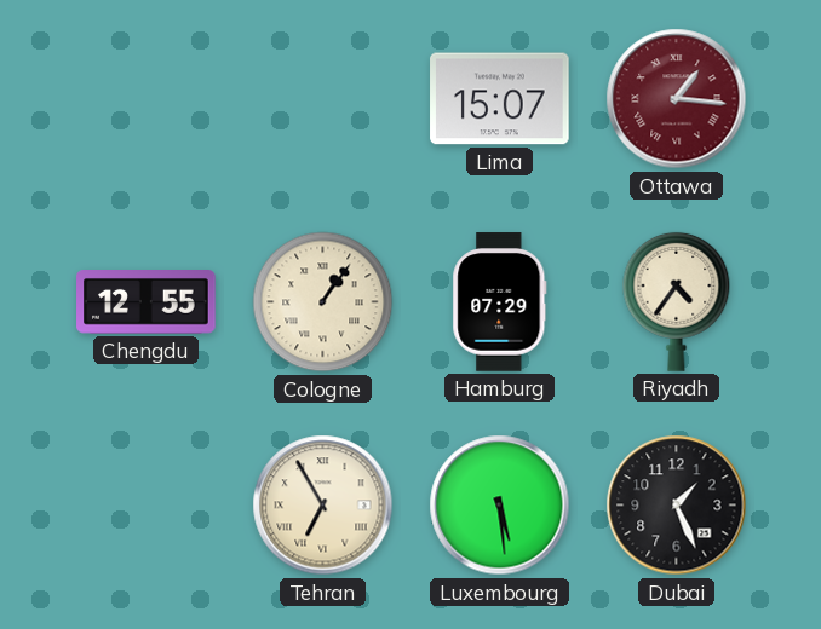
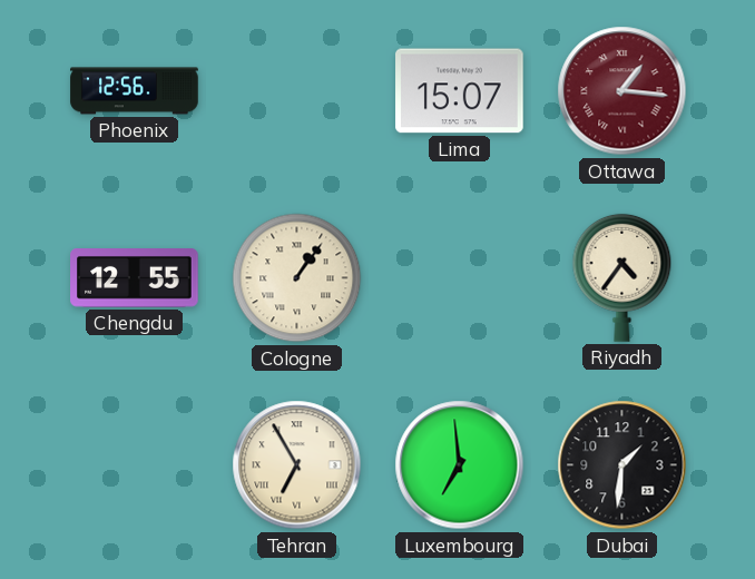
Phoenix: none -> 12:56
Hamburg: 07:29 -> none
Luxembourg: 5:29 -> 6:59
Dubai: 1:26 -> 1:31
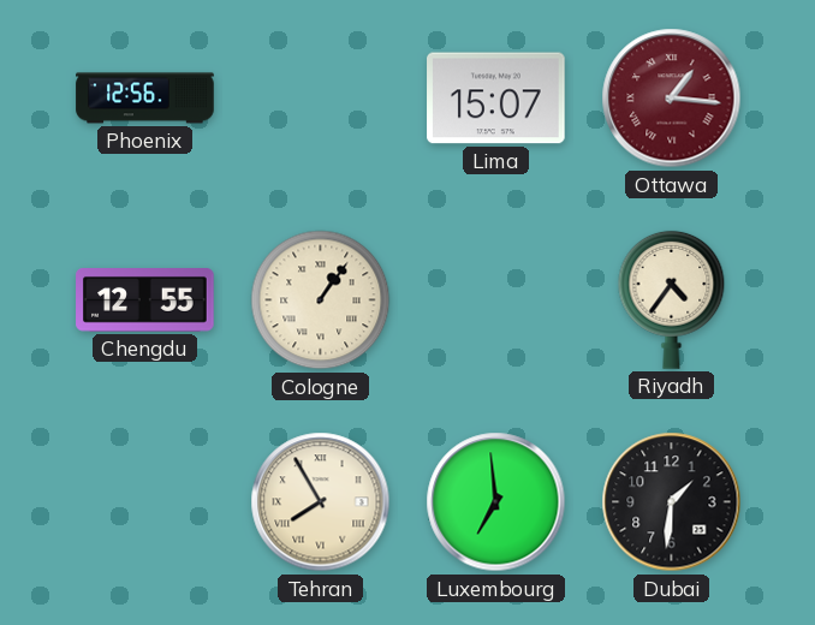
Tehran: 6:55 -> 7:55
